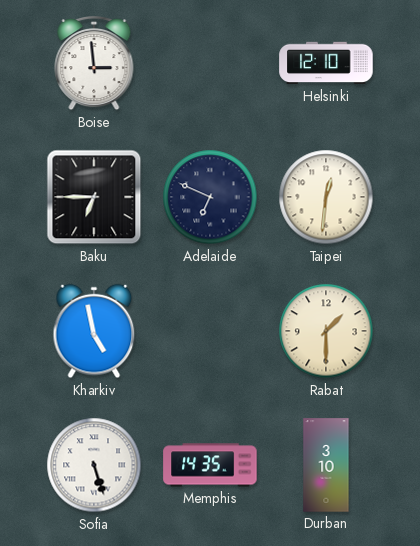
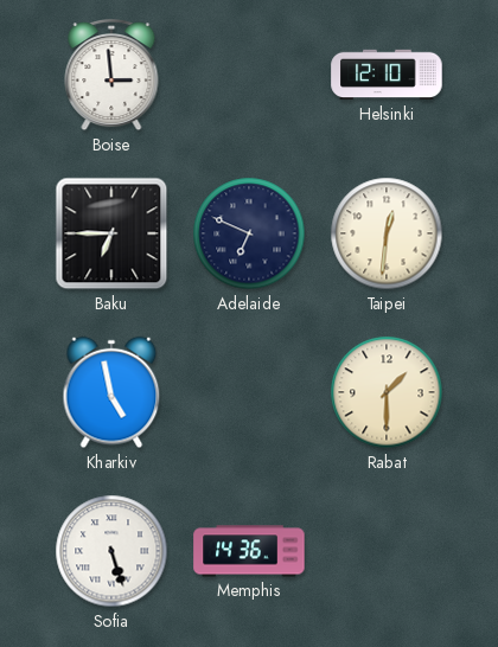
Memphis: 14:35 -> 14:36
Durban: 3:10 -> none
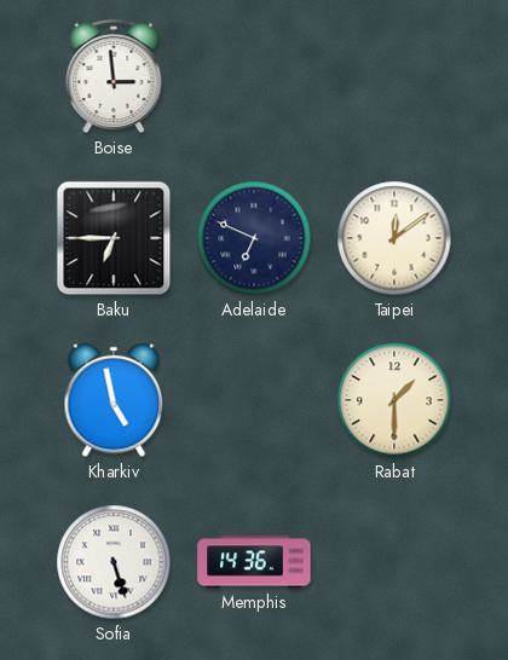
Helsinki: 12:10 -> none
Taipei: 12:31 -> 12:09
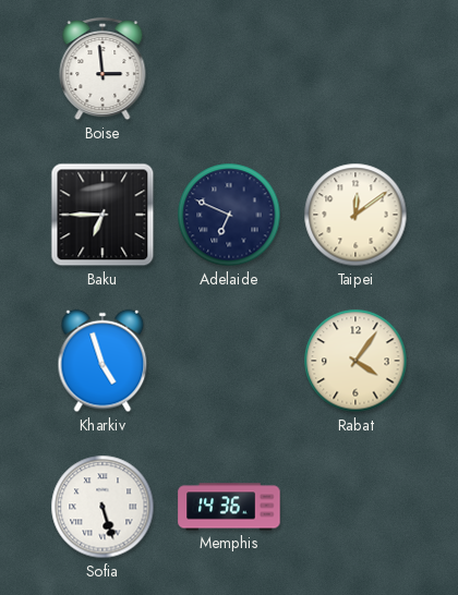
Kharkiv: 4:58 -> 4:57
Rabat: 1:30 -> 4:06
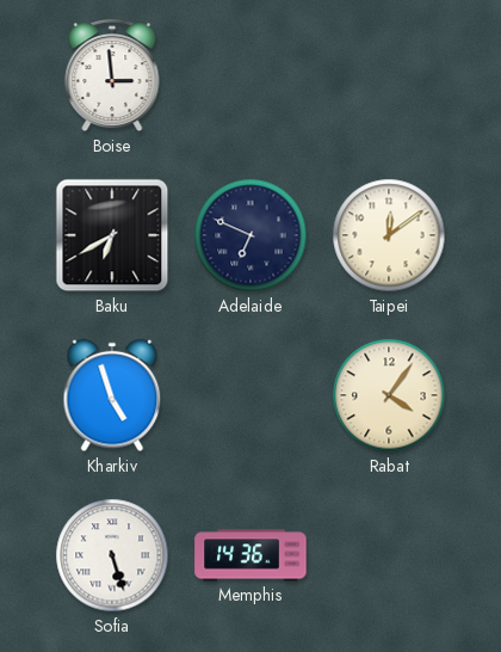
Baku: 6:45 -> 6:40
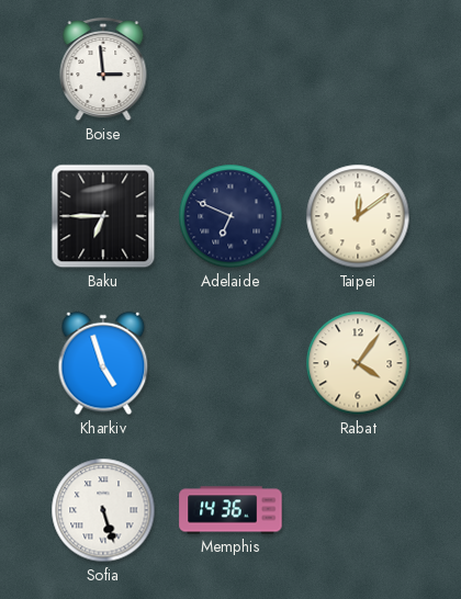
Baku: 6:40 -> 6:45
